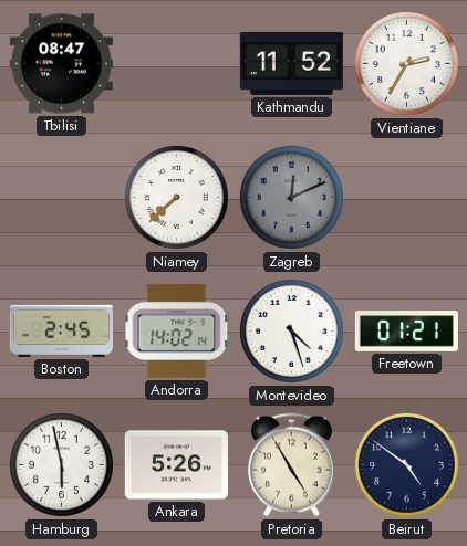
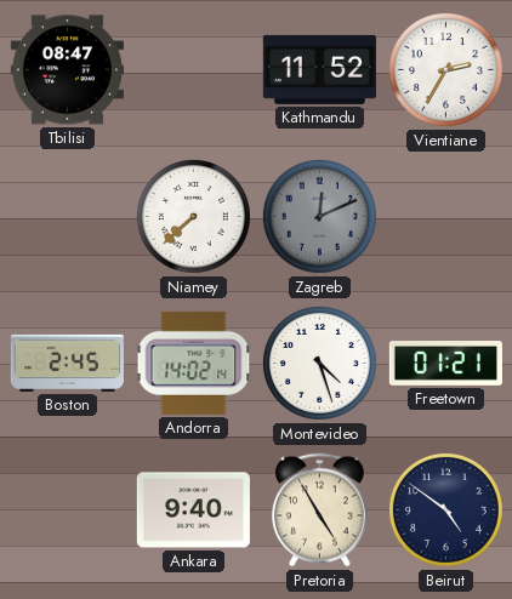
Hamburg: 5:58 -> none
Ankara: 5:26 -> 9:40
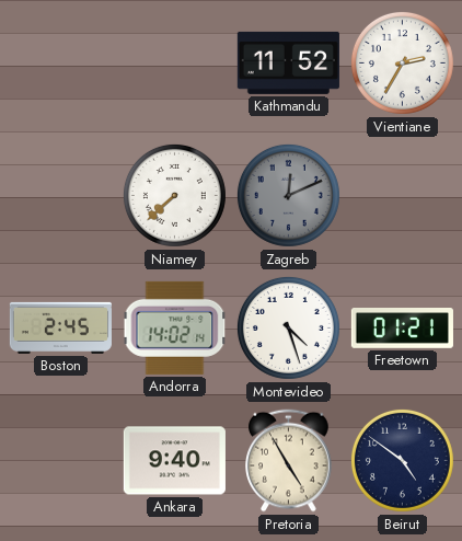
Tbilisi: 08:47 -> none
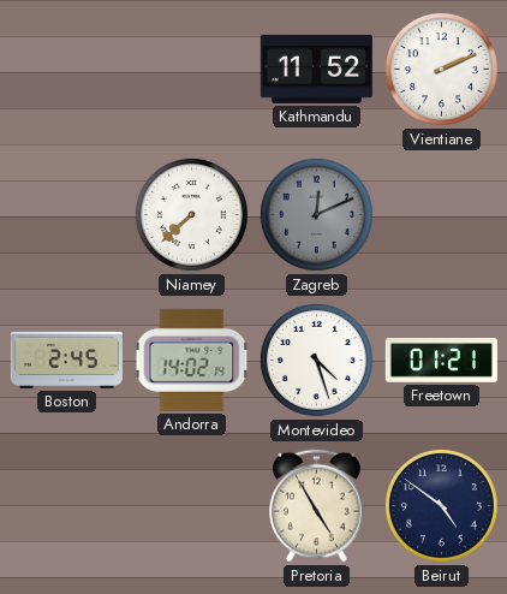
Vientiane: 2:35 -> 2:11
Ankara: 9:40 -> none
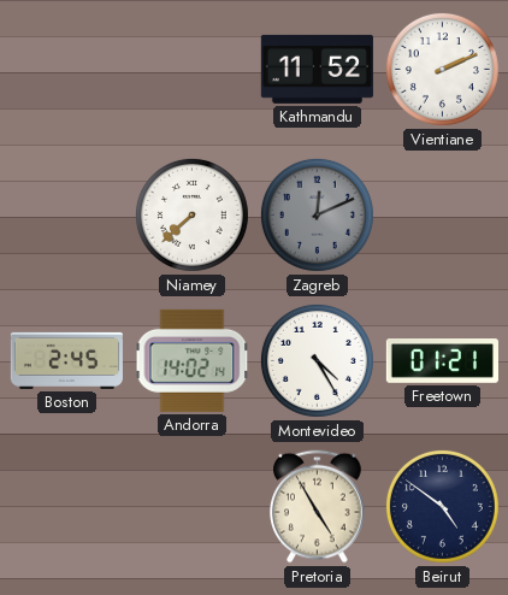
Montevideo: 4:27 -> 4:25
